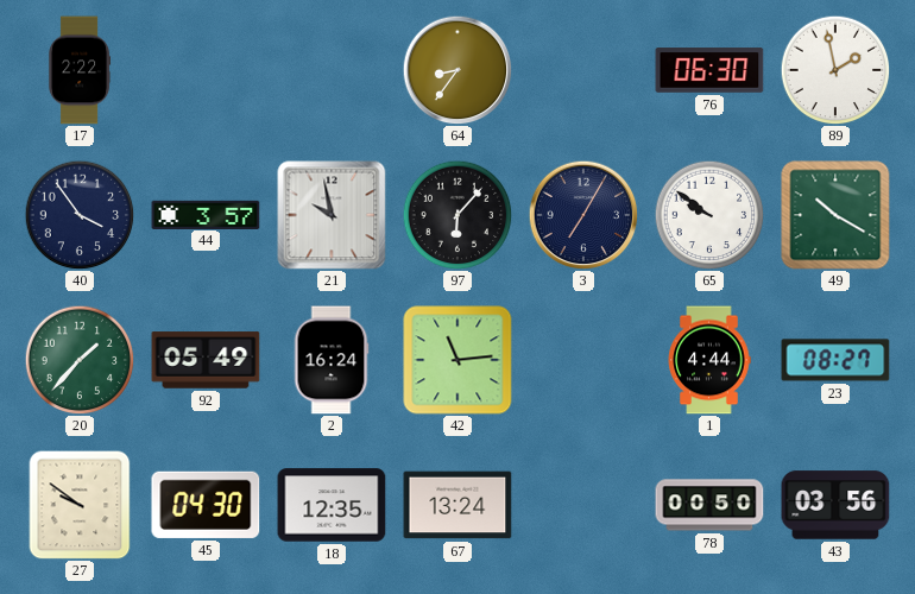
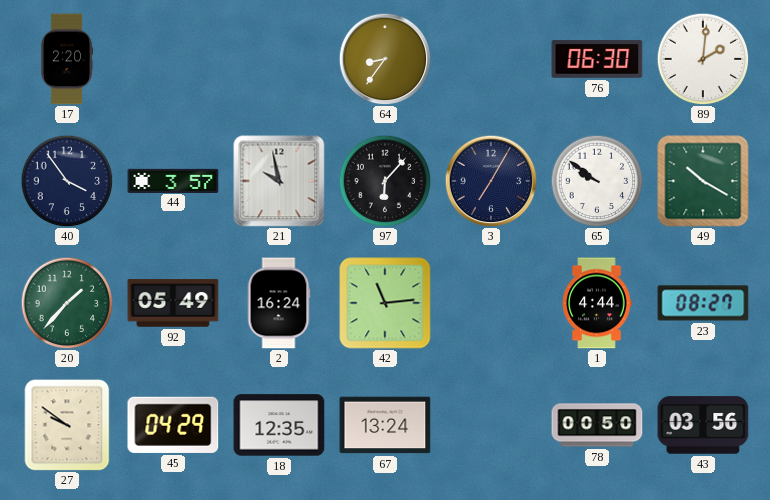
17: 2:22 -> 2:20
89: 1:58 -> 2:01
45: 04:30 -> 04:29
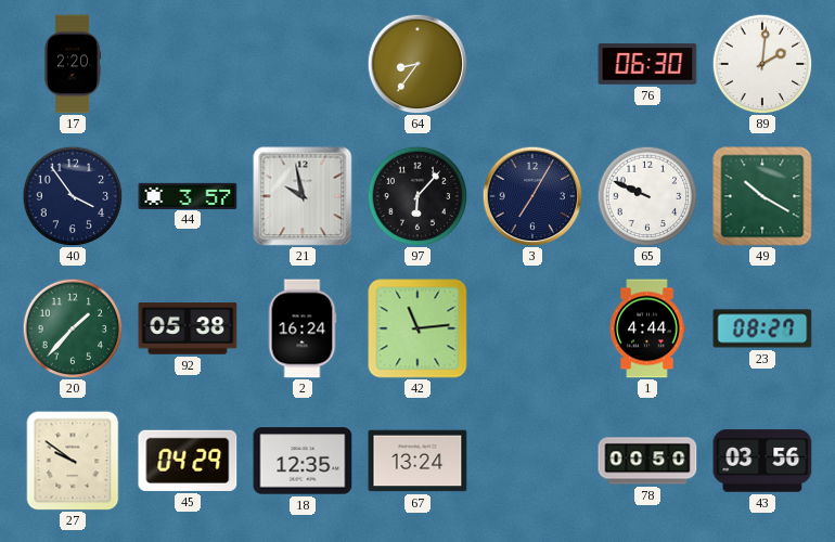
65: 9:51 -> 9:49
92: 05:49 -> 05:38
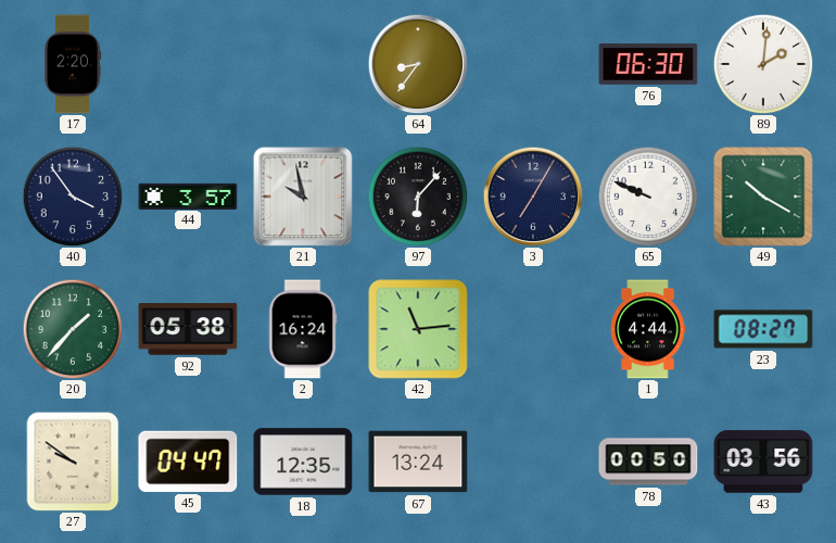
45: 04:29 -> 04:47
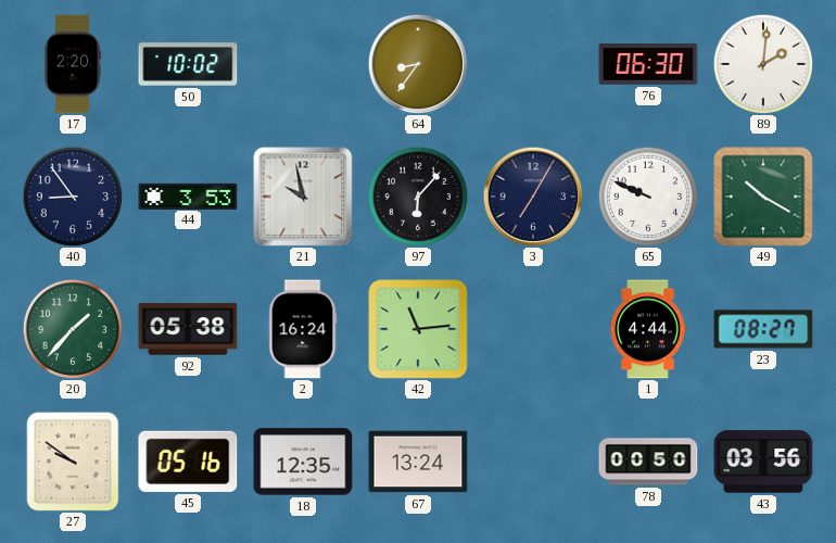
50: none -> 10:02
40: 3:54 -> 8:54
44: 3:57 -> 3:53
45: 04:47 -> 05:16
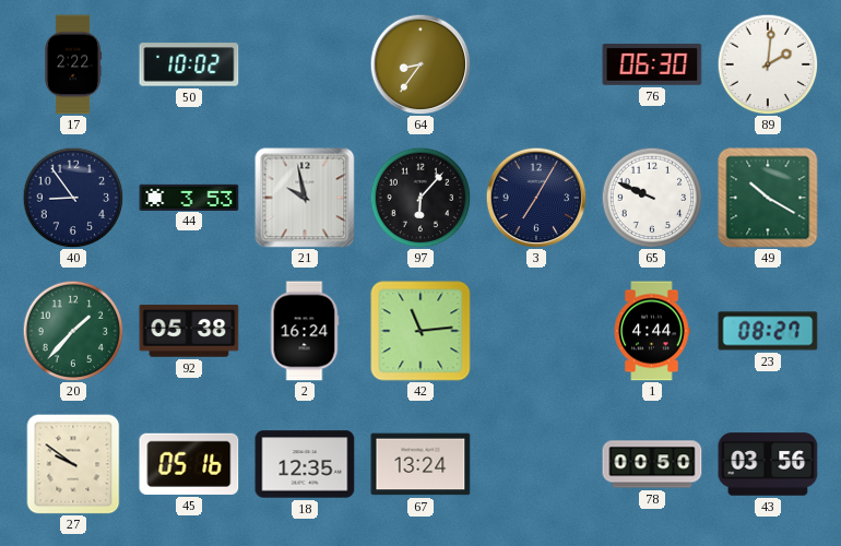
17: 2:20 -> 2:22
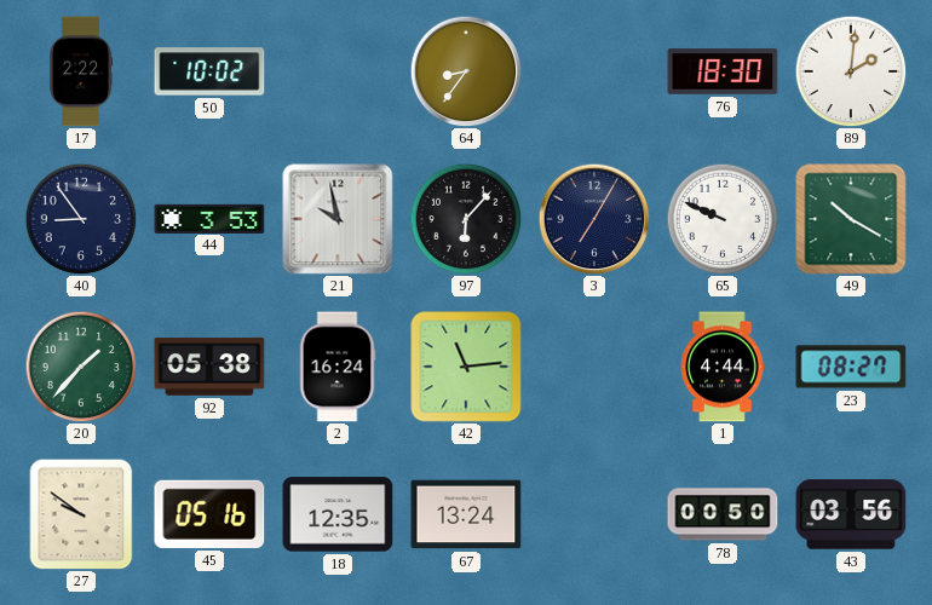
76: 06:30 -> 18:30
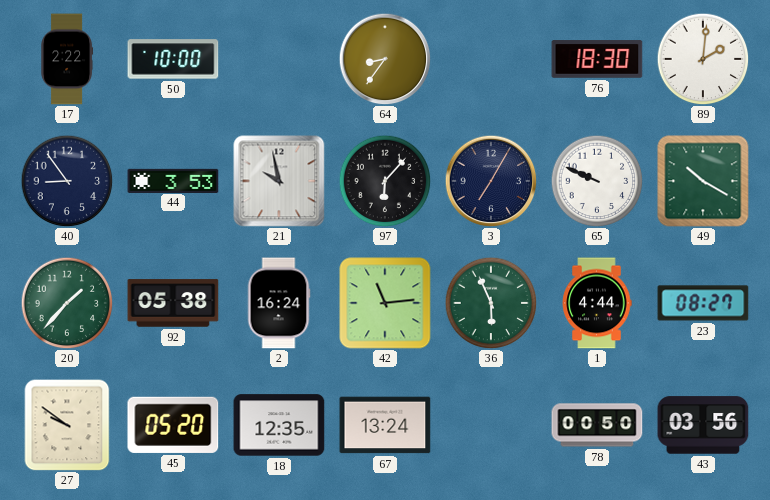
50: 10:02 -> 10:00
36: none -> 5:56
45: 05:16 -> 05:20
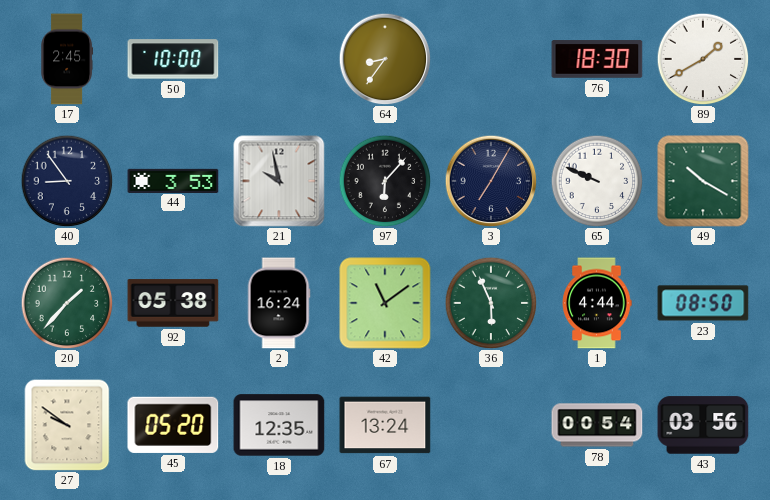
17: 2:22 -> 2:45
89: 2:01 -> 1:40
42: 11:14 -> 11:09
23: 08:27 -> 08:50
78: 00:50 -> 00:54
